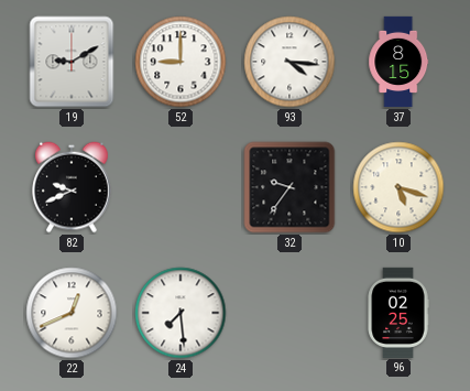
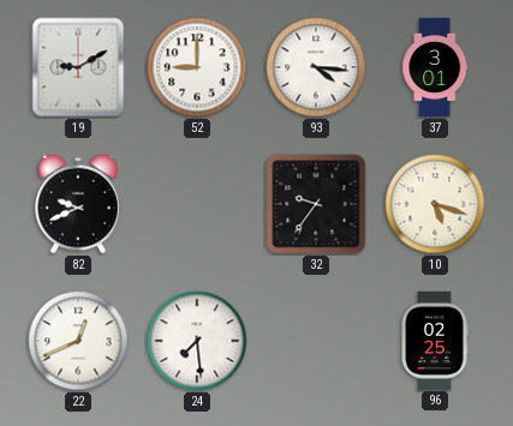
37: 8:15 -> 3:01
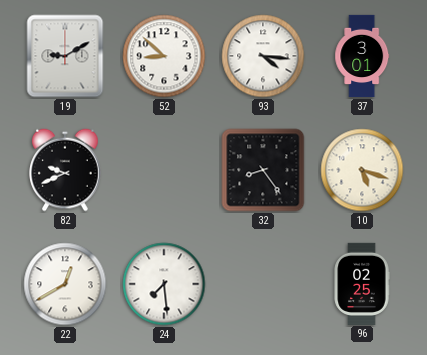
52: 9:00 -> 8:52
32: 9:36 -> 8:24
22: 12:41 -> 12:40
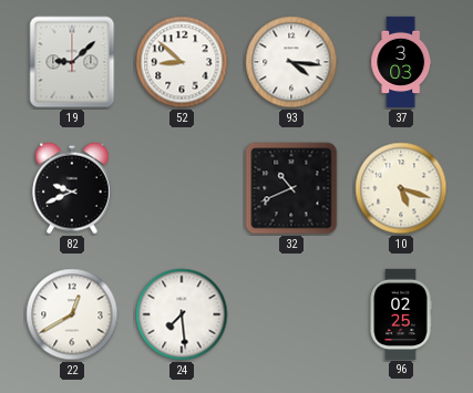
19: 9:10 -> 9:08
37: 3:01 -> 3:03
32: 8:24 -> 10:41
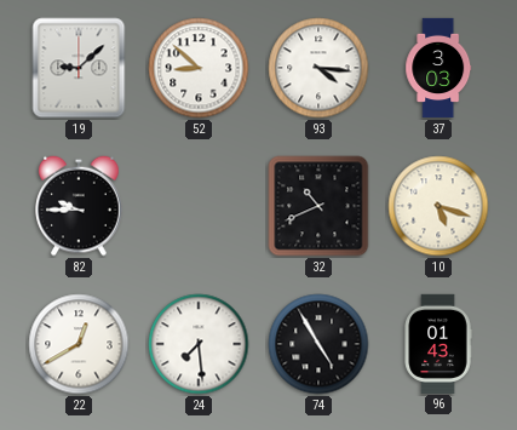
82: 9:41 -> 9:45
74: none -> 4:55
96: 02:25 -> 01:43
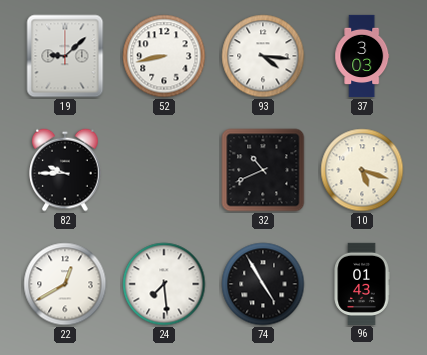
52: 8:52 -> 8:43
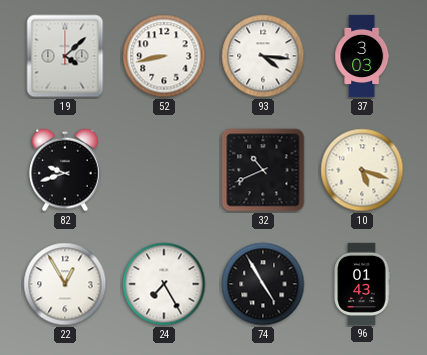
19: 9:08 -> 4:08
82: 9:45 -> 9:42
22: 12:40 -> 12:55
24: 7:29 -> 7:25
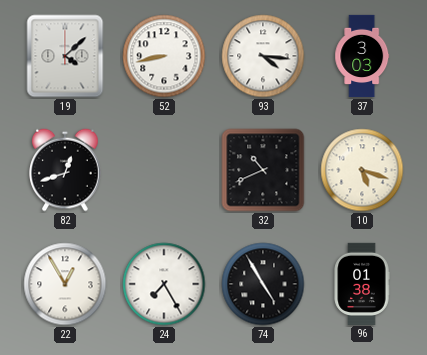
82: 9:42 -> 12:42
96: 01:43 -> 01:38
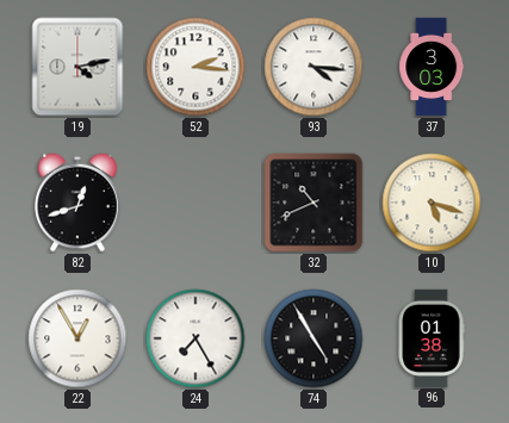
19: 4:08 -> 4:13
52: 8:43 -> 2:16
